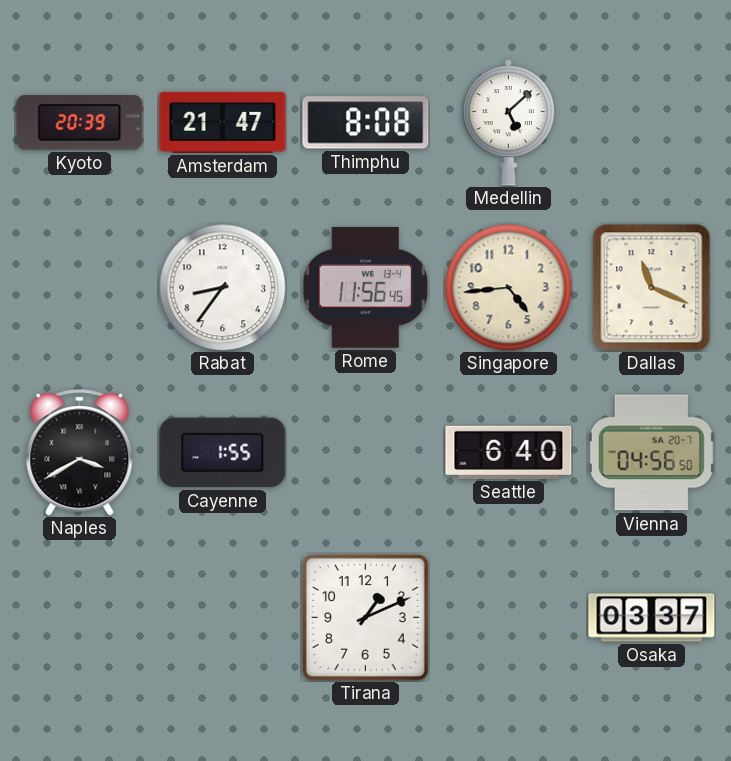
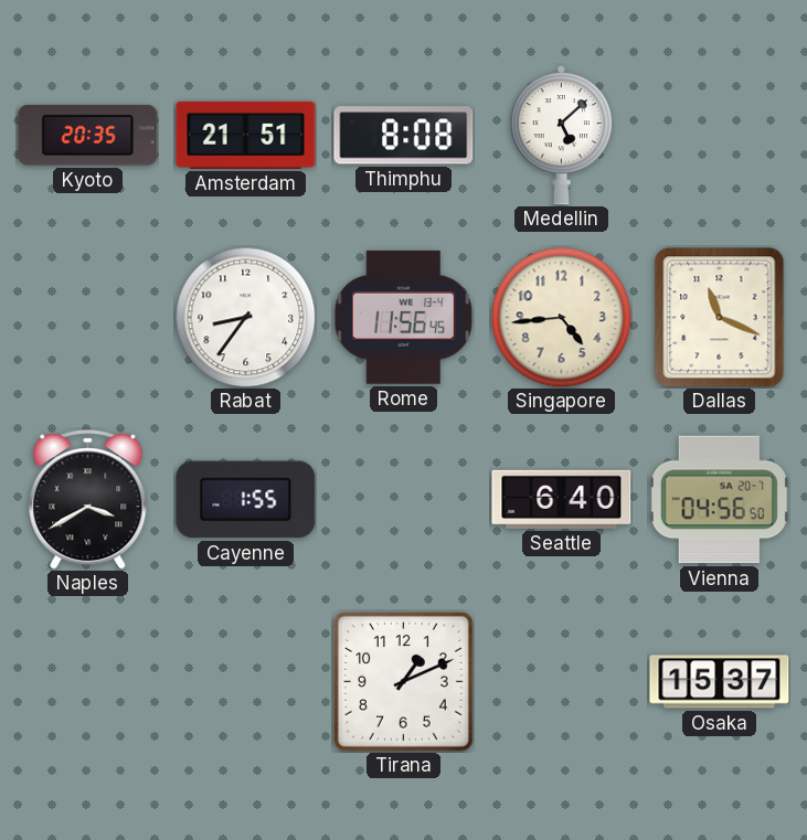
Kyoto: 20:39 -> 20:35
Amsterdam: 21:47 -> 21:51
Osaka: 03:37 -> 15:37
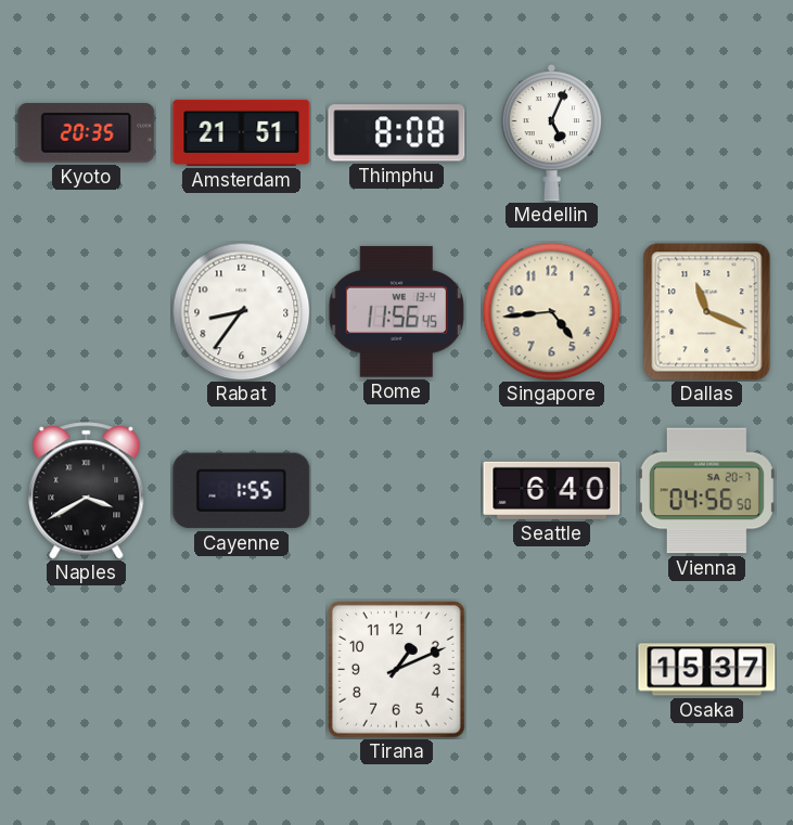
Medellin: 5:08 -> 5:04
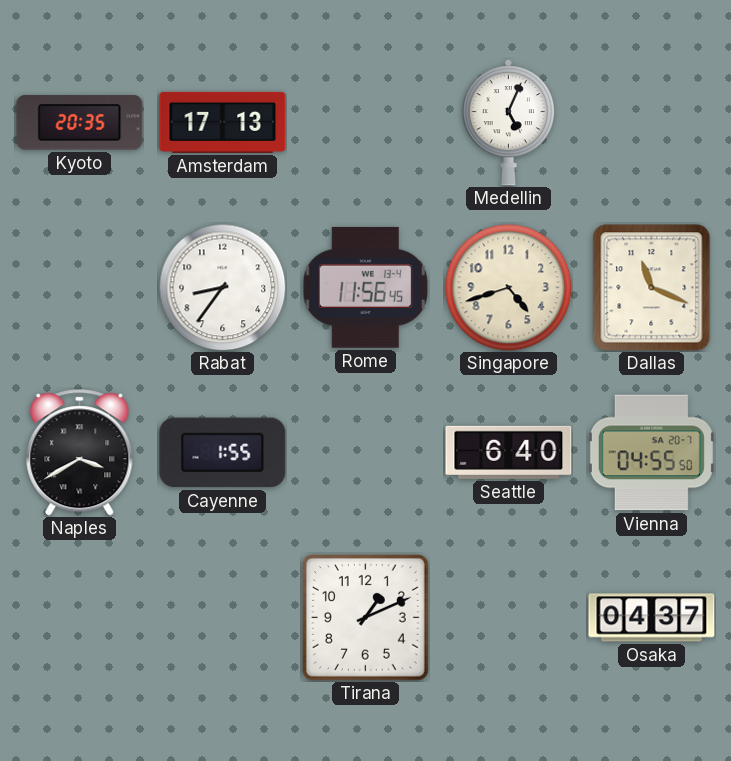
Amsterdam: 21:51 -> 17:13
Thimphu: 8:08 -> none
Singapore: 4:44 -> 4:42
Vienna: 04:56 -> 04:55
Osaka: 15:37 -> 04:37
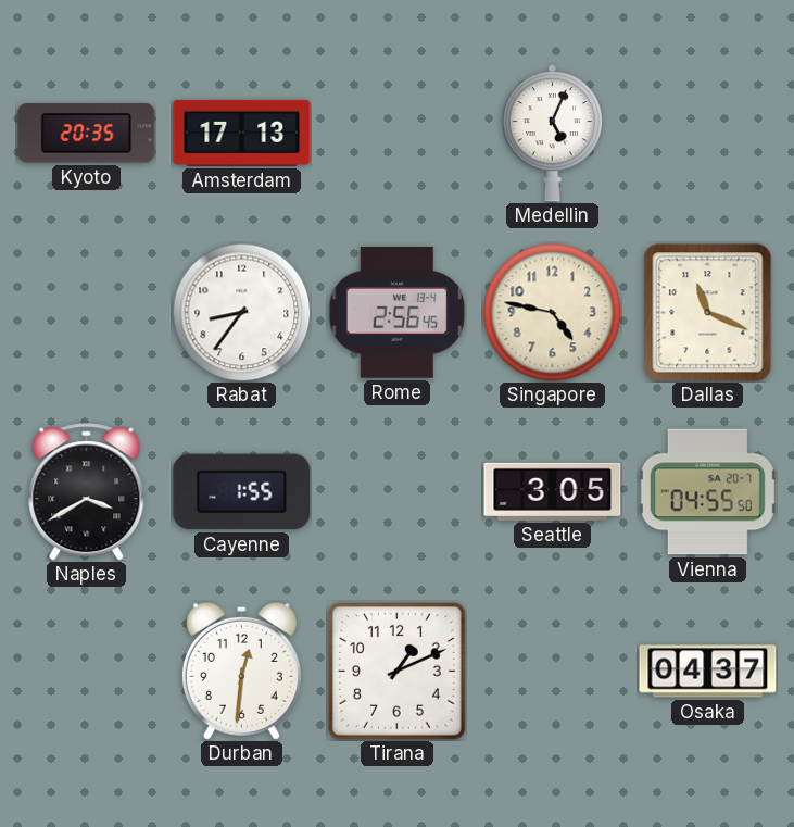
Rome: 11:56 -> 2:56
Singapore: 4:42 -> 4:47
Seattle: 6:40 -> 3:05
Durban: none -> 12:31
